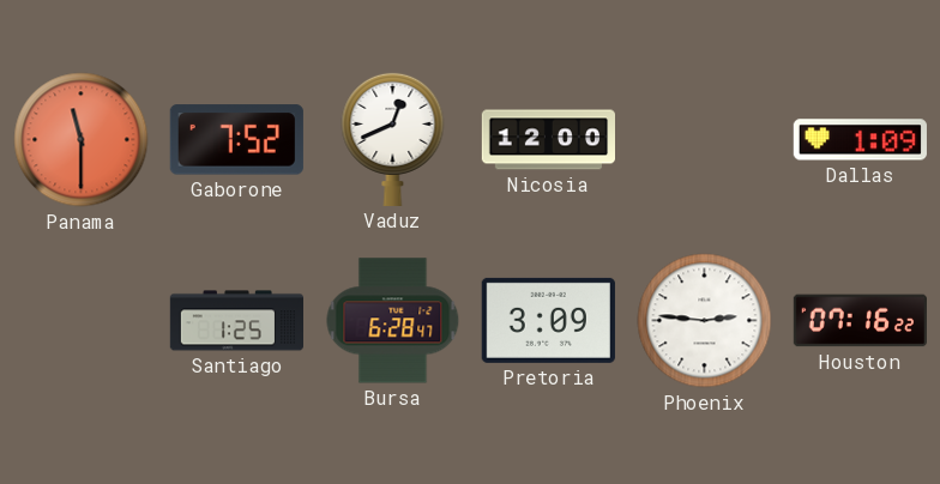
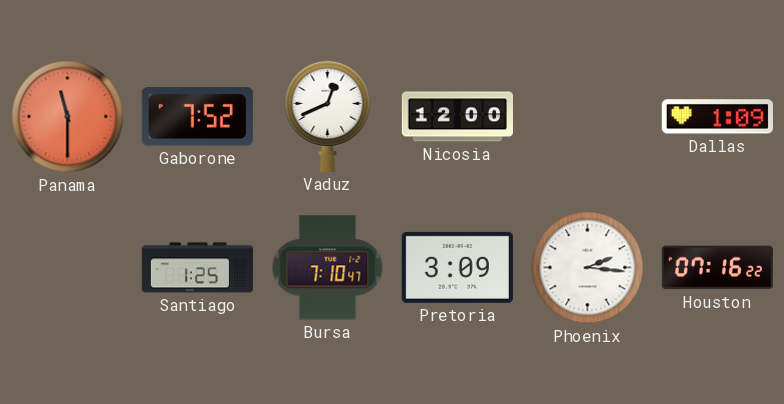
Bursa: 6:28 -> 7:10
Phoenix: 2:46 -> 2:16
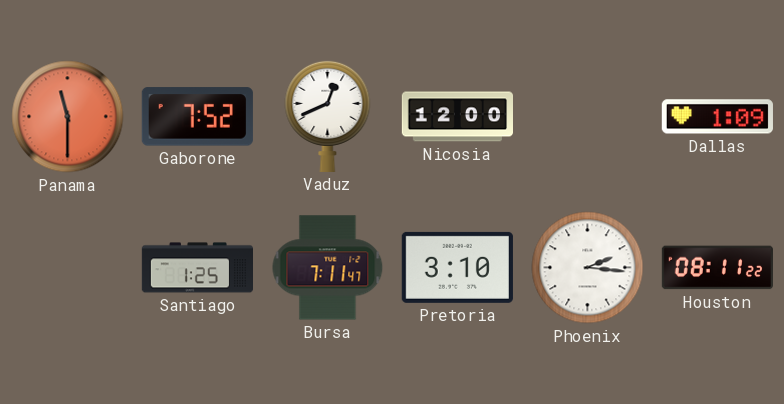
Bursa: 7:10 -> 7:11
Pretoria: 3:09 -> 3:10
Houston: 07:16 -> 08:11
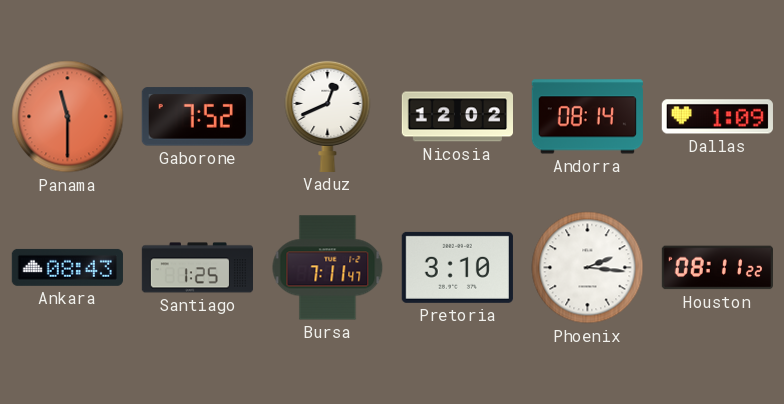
Nicosia: 12:00 -> 12:02
Andorra: none -> 08:14
Ankara: none -> 08:43
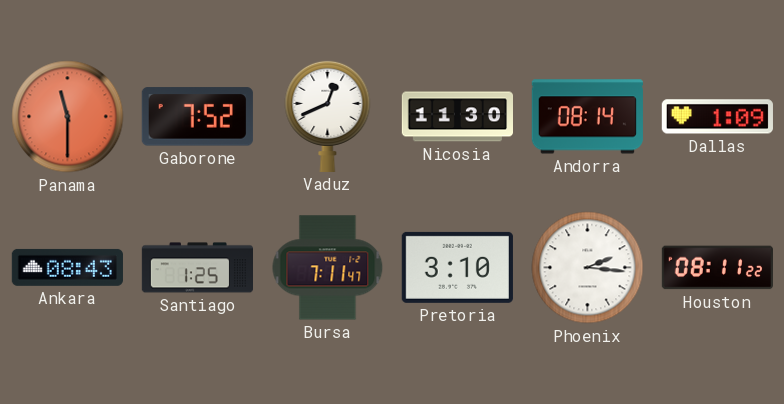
Nicosia: 12:02 -> 11:30
